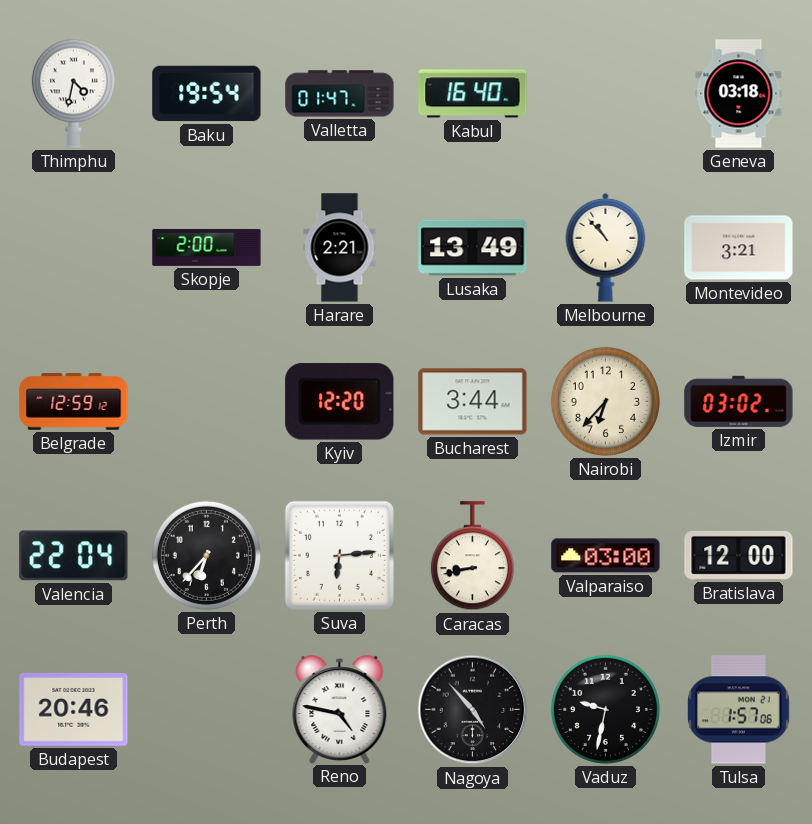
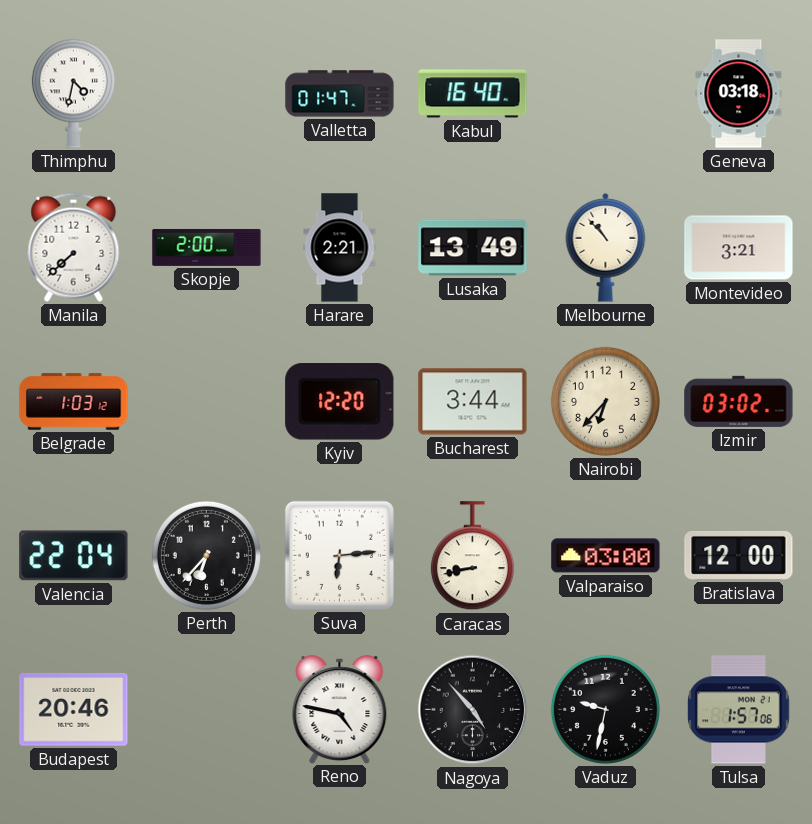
Baku: 19:54 -> none
Manila: none -> 7:38
Belgrade: 12:59 -> 1:03
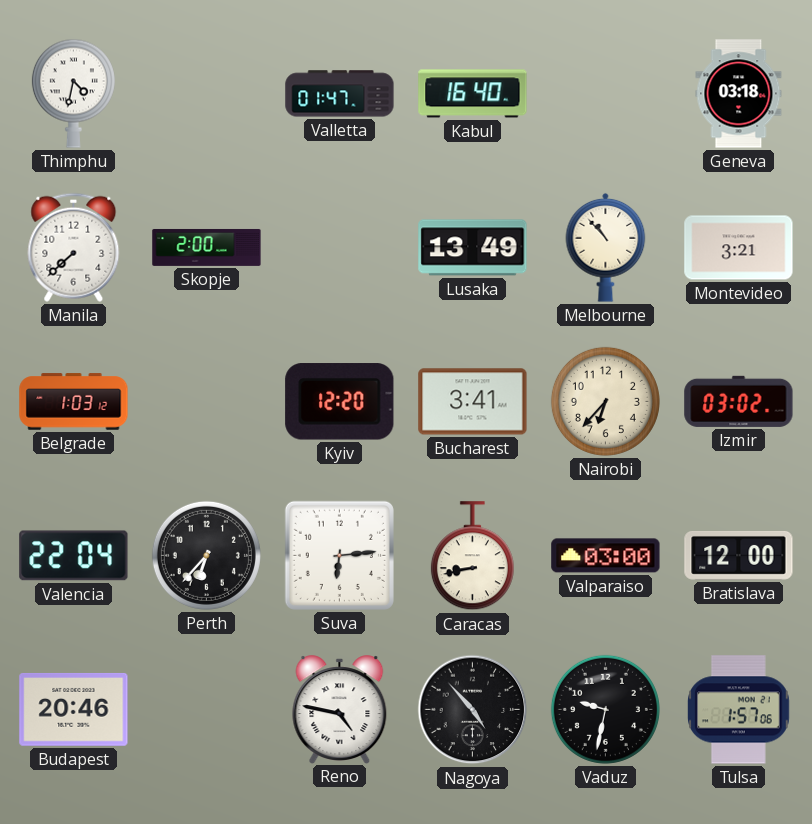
Harare: 2:21 -> none
Bucharest: 3:44 -> 3:41
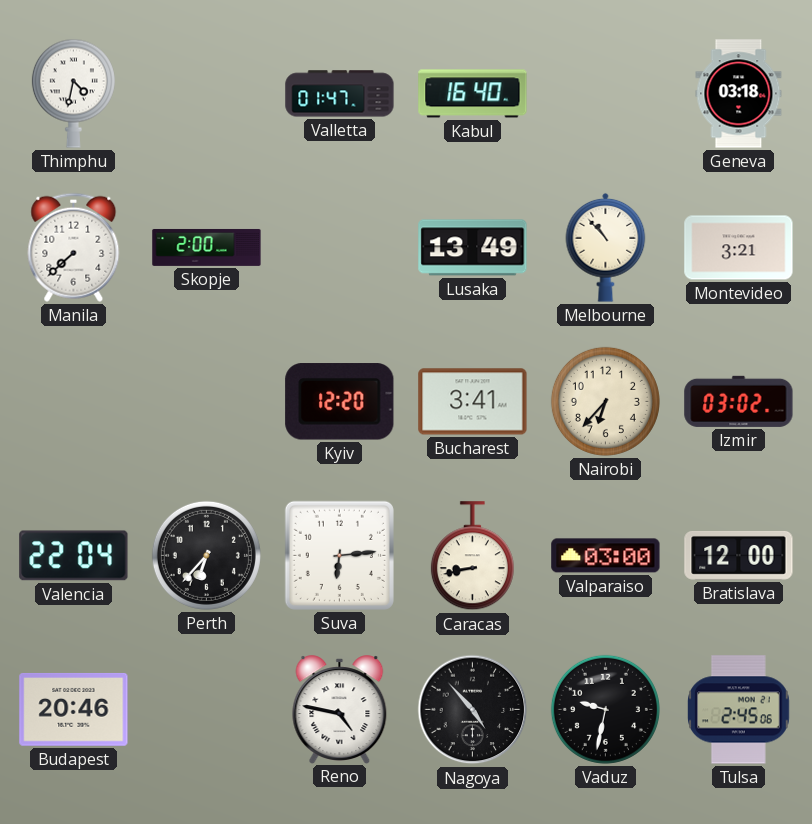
Belgrade: 1:03 -> none
Tulsa: 1:57 -> 2:45
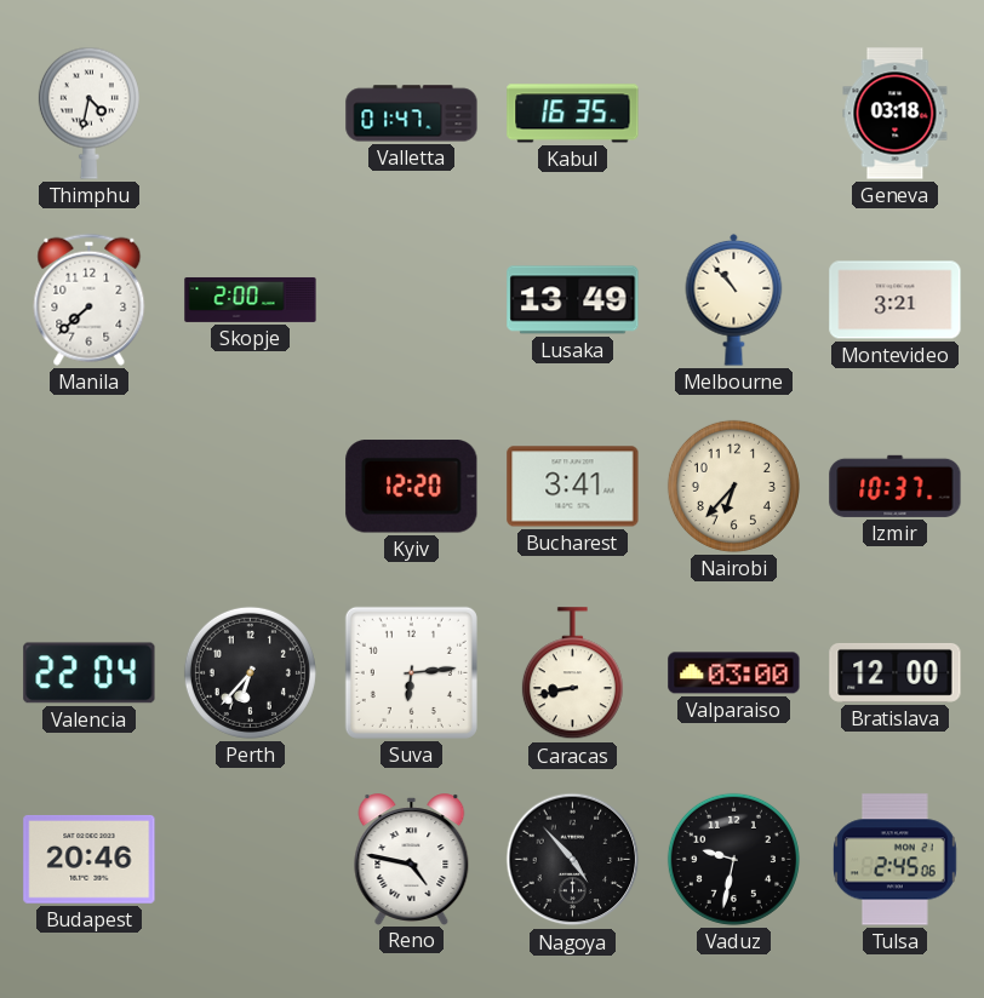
Kabul: 16:40 -> 16:35
Izmir: 03:02 -> 10:37
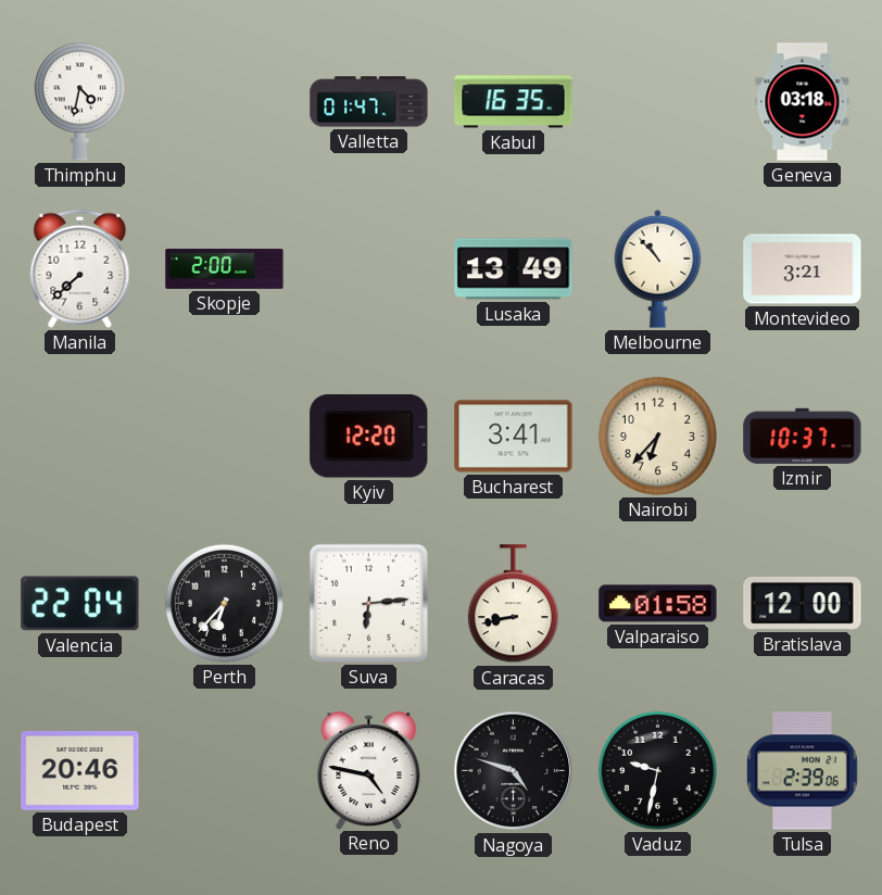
Valparaiso: 03:00 -> 01:58
Nagoya: 4:53 -> 4:48
Tulsa: 2:45 -> 2:39
